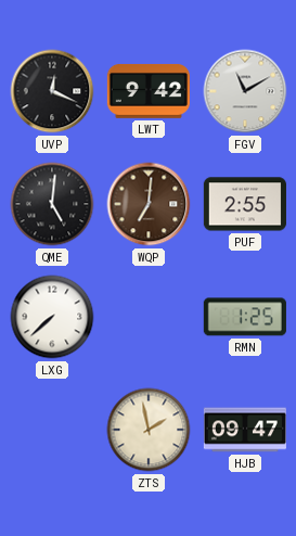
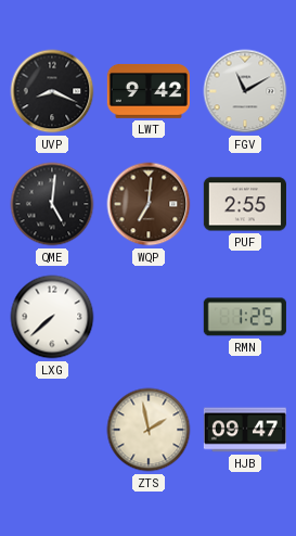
UVP: 12:19 -> 8:19
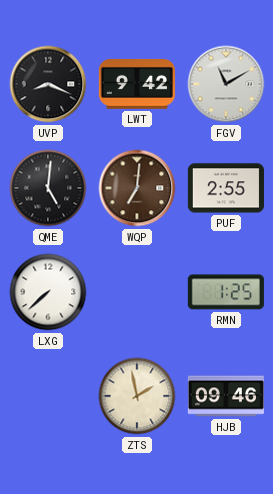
HJB: 09:47 -> 09:46
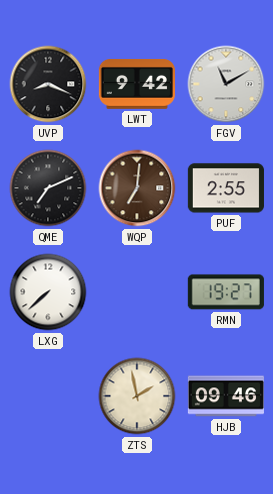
QME: 5:01 -> 7:11
RMN: 1:25 -> 19:27
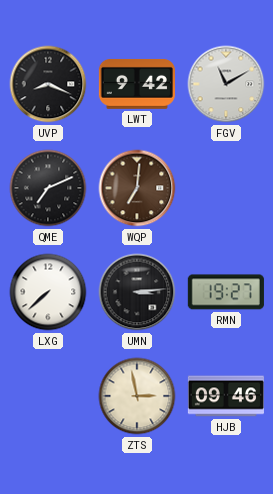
PUF: 2:55 -> none
UMN: none -> 3:14
ZTS: 1:58 -> 2:58
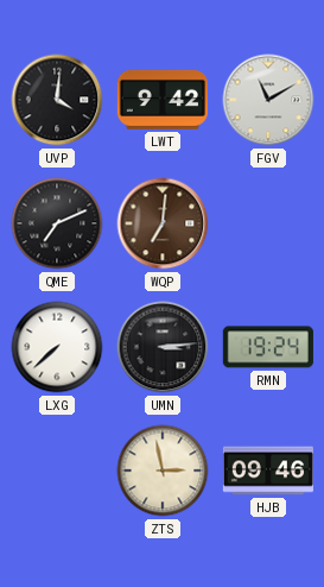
UVP: 8:19 -> 4:01
RMN: 19:27 -> 19:24
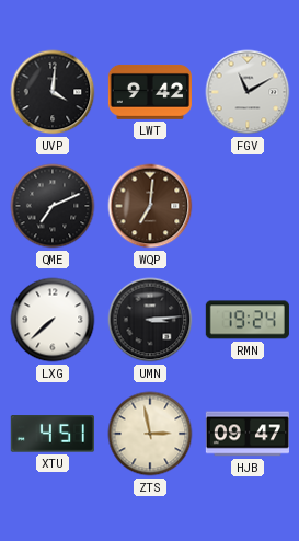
XTU: none -> 4:51
HJB: 09:46 -> 09:47
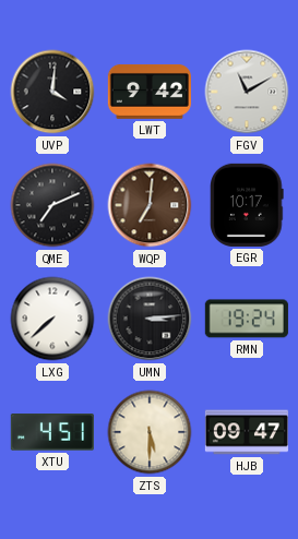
EGR: none -> 10:17
ZTS: 2:58 -> 5:30
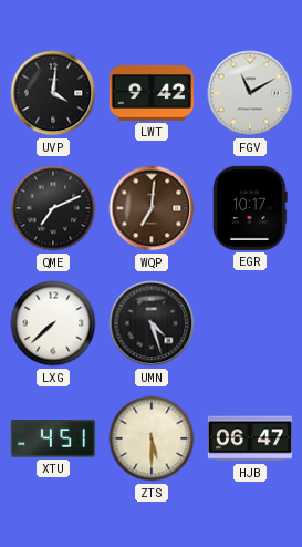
UMN: 3:14 -> 4:27
RMN: 19:24 -> none
HJB: 09:47 -> 06:47
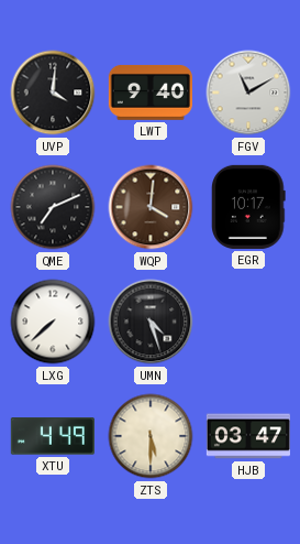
LWT: 9:42 -> 9:40
WQP: 7:01 -> 4:01
XTU: 4:51 -> 4:49
HJB: 06:47 -> 03:47
